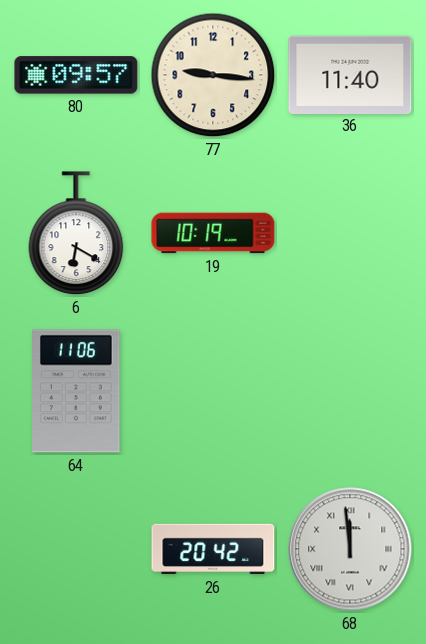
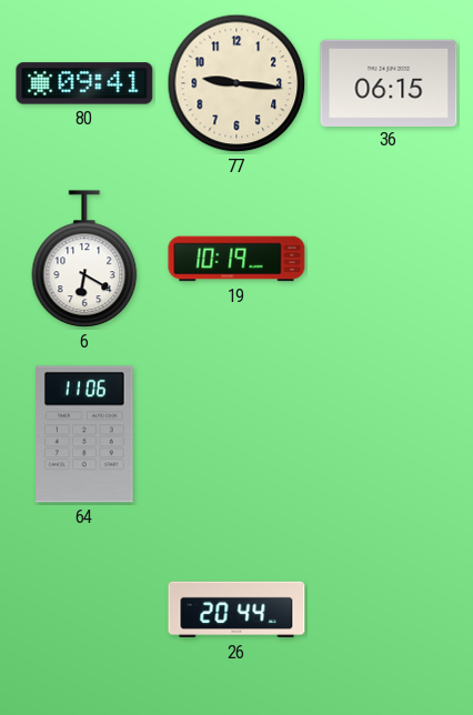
80: 09:57 -> 09:41
36: 11:40 -> 06:15
26: 20:42 -> 20:44
68: 11:59 -> none
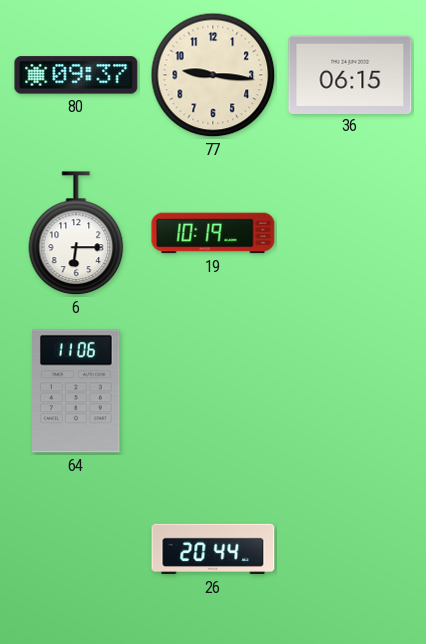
80: 09:41 -> 09:37
6: 6:20 -> 6:15
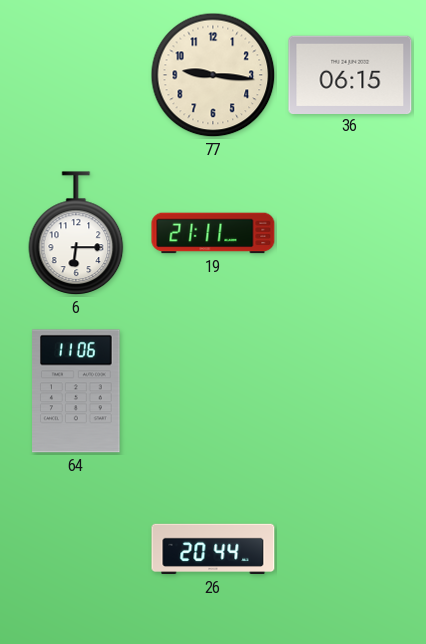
80: 09:37 -> none
19: 10:19 -> 21:11
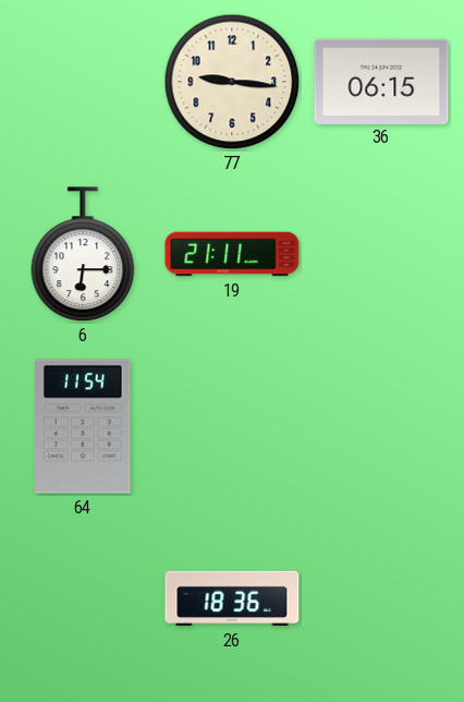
64: 11:06 -> 11:54
26: 20:44 -> 18:36
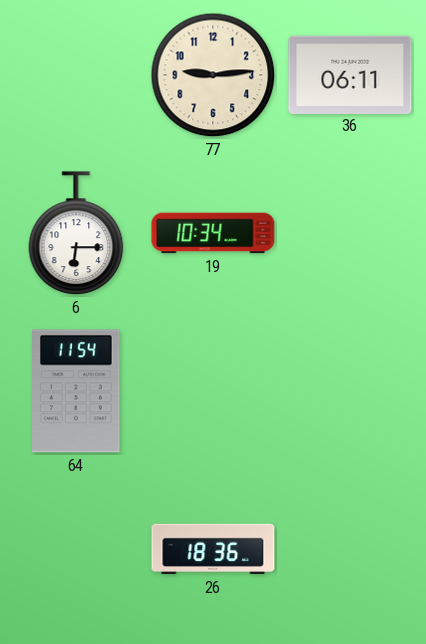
77: 9:16 -> 9:14
36: 06:15 -> 06:11
19: 21:11 -> 10:34
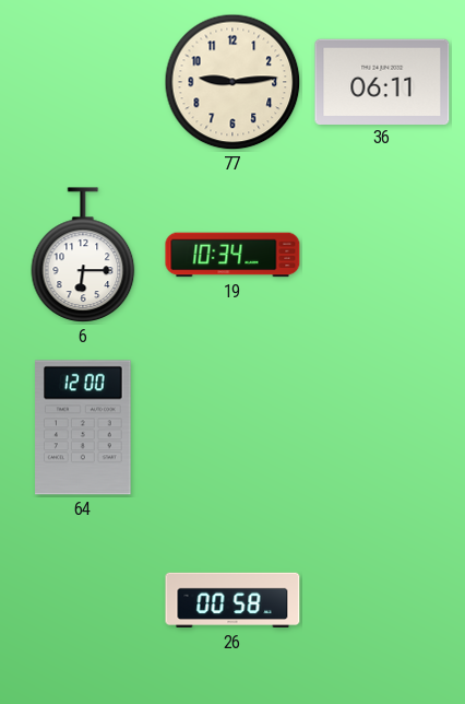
64: 11:54 -> 12:00
26: 18:36 -> 00:58
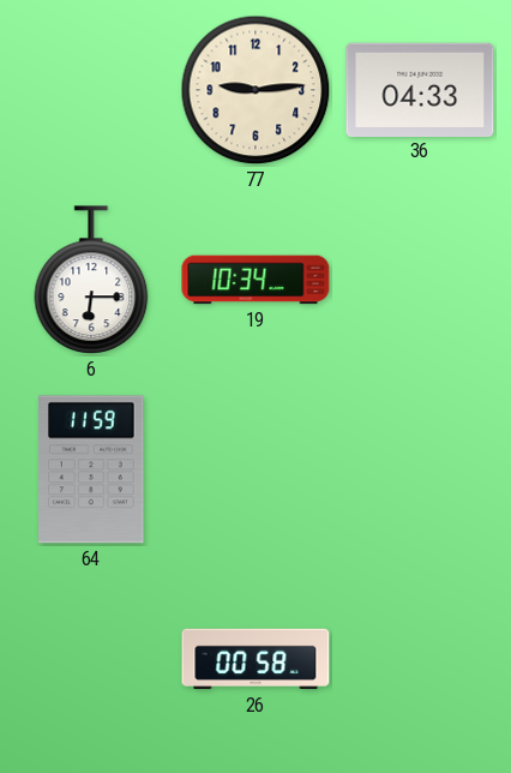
36: 06:11 -> 04:33
64: 12:00 -> 11:59
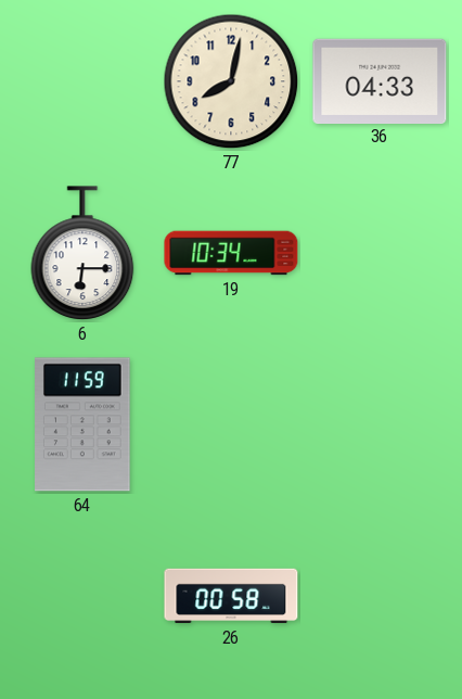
77: 9:14 -> 8:02
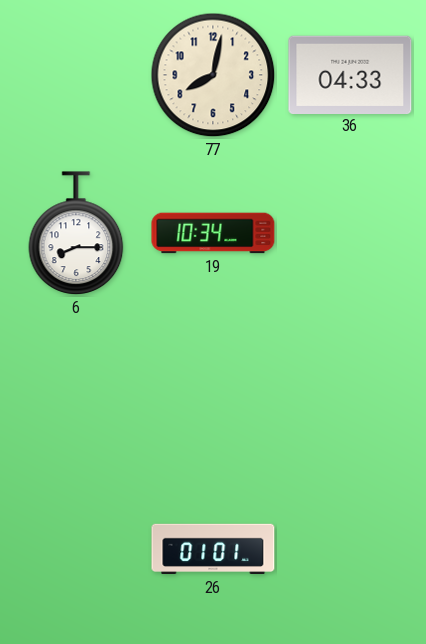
6: 6:15 -> 8:15
64: 11:59 -> none
26: 00:58 -> 01:01
